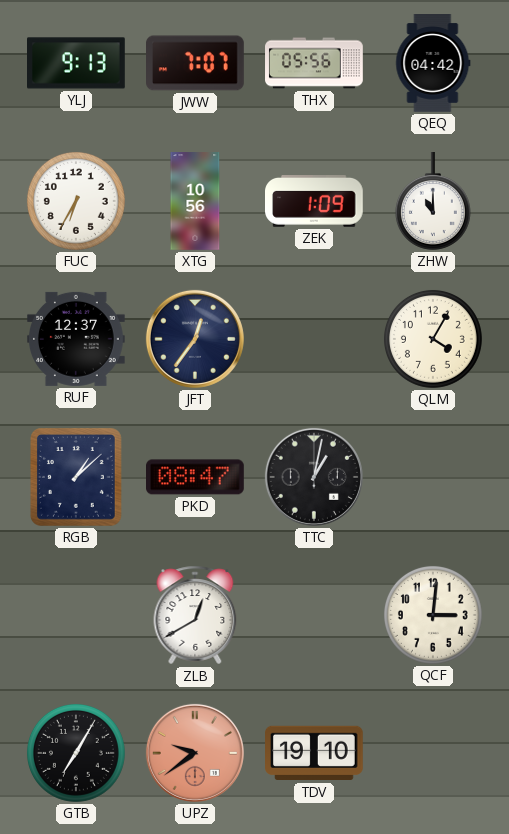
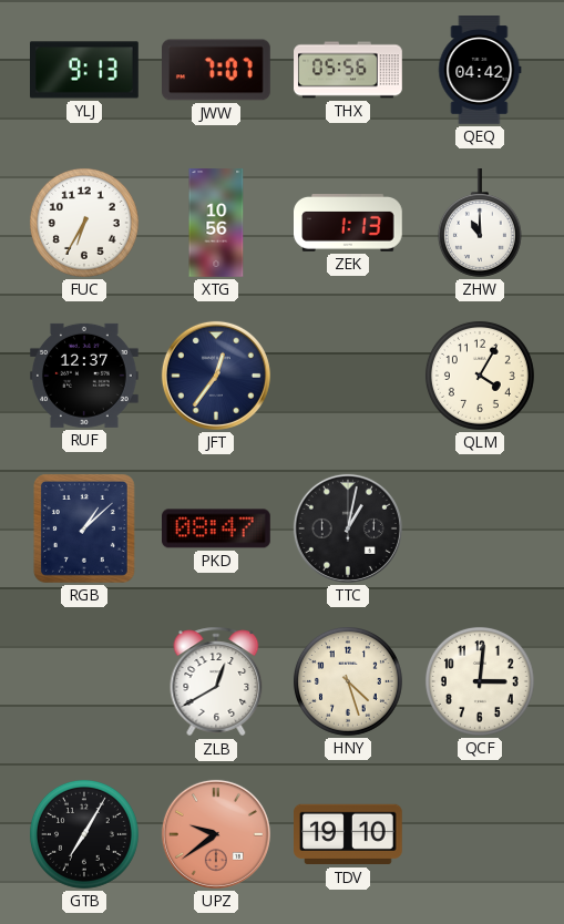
ZEK: 1:09 -> 1:13
HNY: none -> 4:27
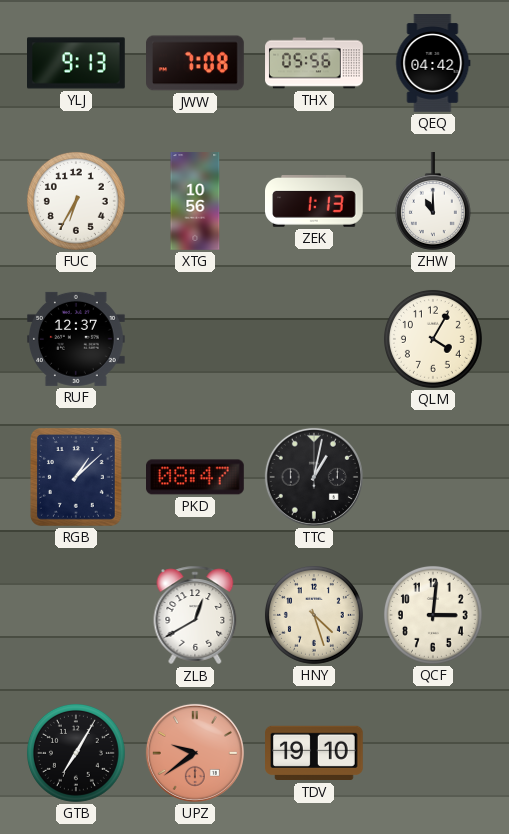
JWW: 7:07 -> 7:08
JFT: 12:36 -> none
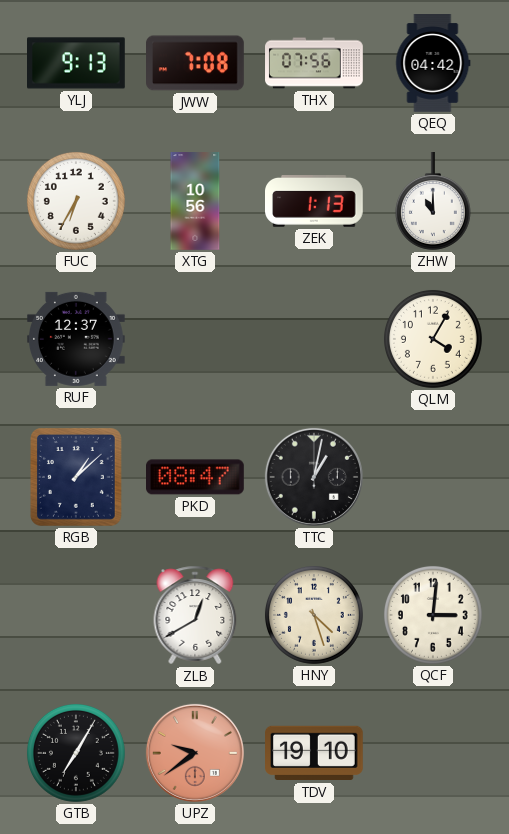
THX: 05:56 -> 07:56
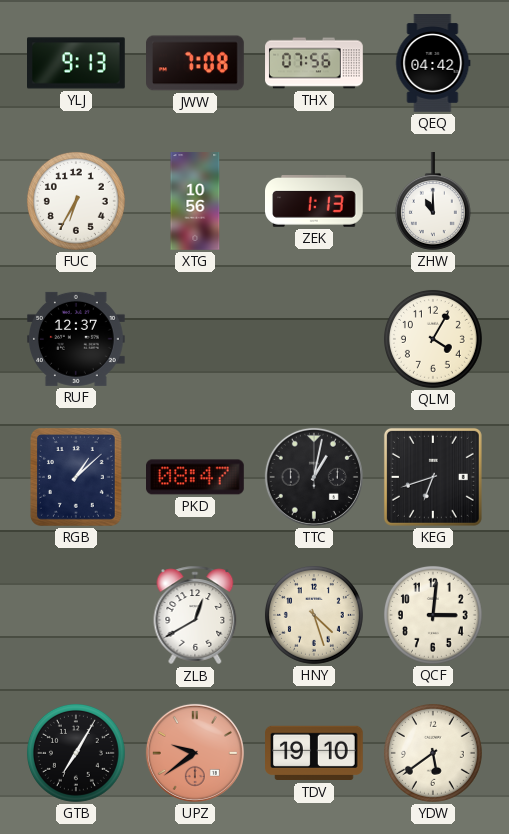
KEG: none -> 6:42
YDW: none -> 5:39
